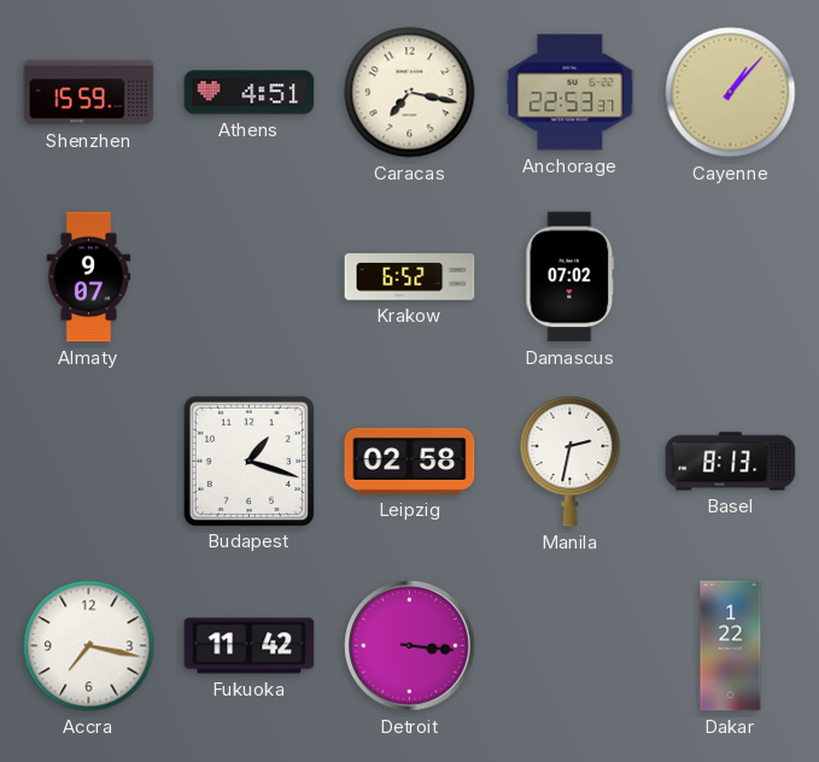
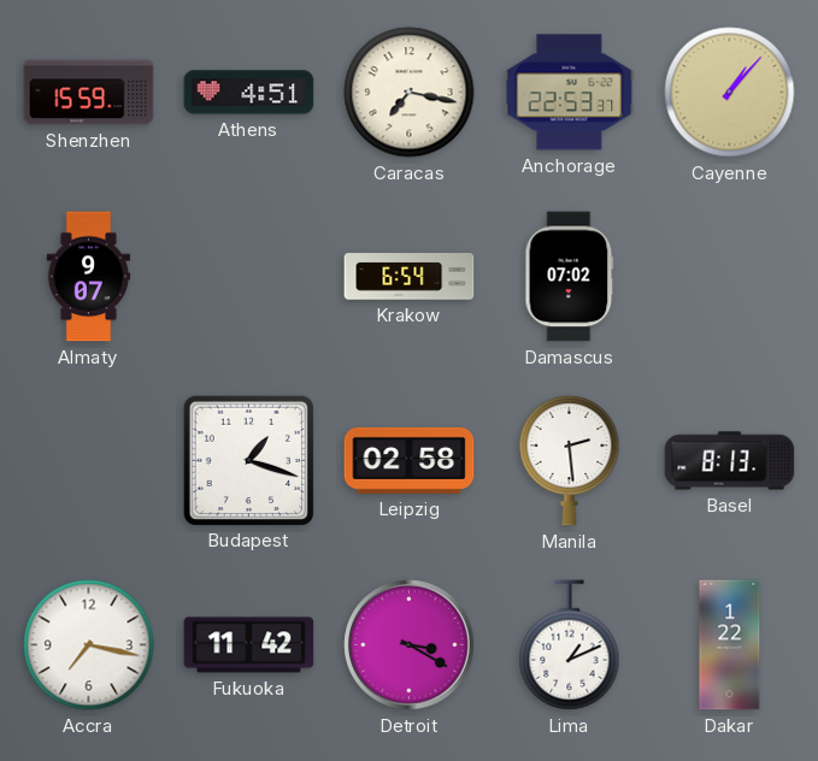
Krakow: 6:52 -> 6:54
Manila: 2:32 -> 2:29
Detroit: 3:16 -> 3:20
Lima: none -> 1:11
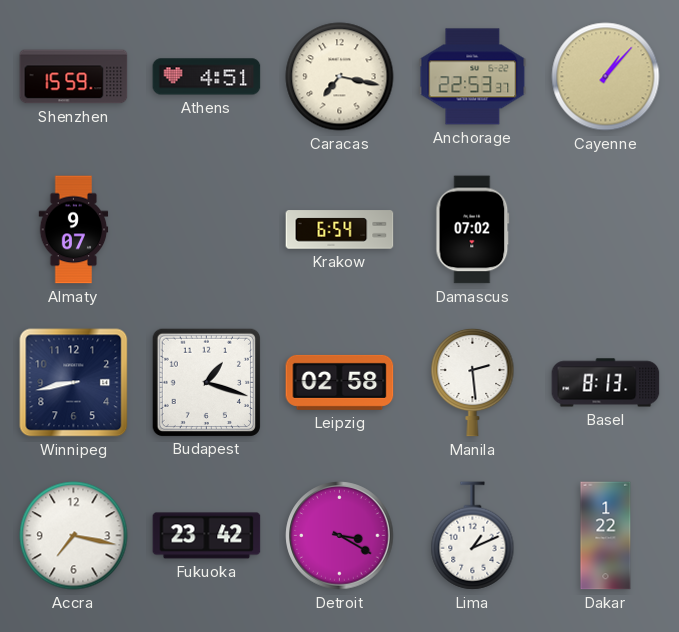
Winnipeg: none -> 8:43
Fukuoka: 11:42 -> 23:42
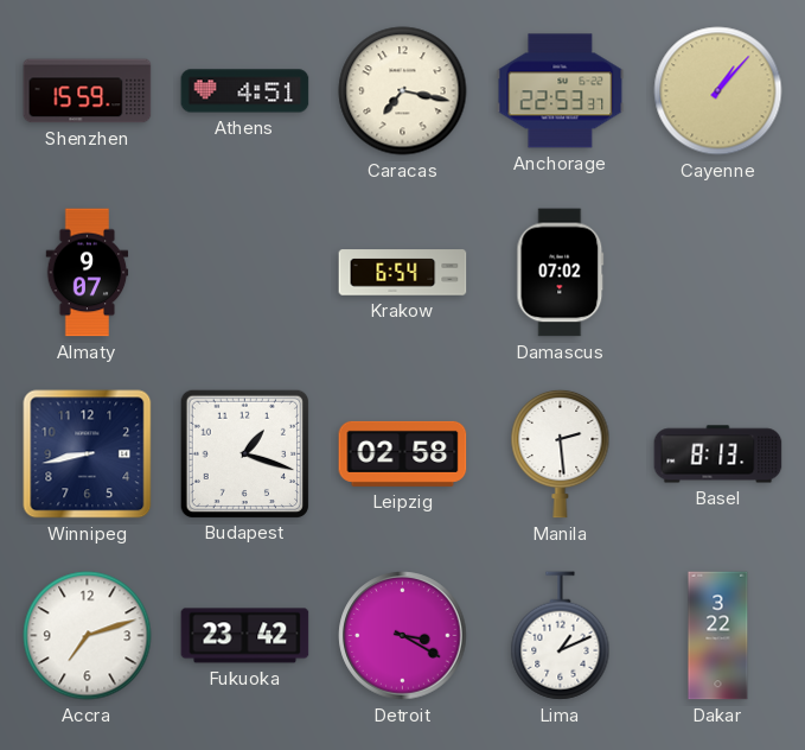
Accra: 7:17 -> 7:12
Dakar: 1:22 -> 3:22
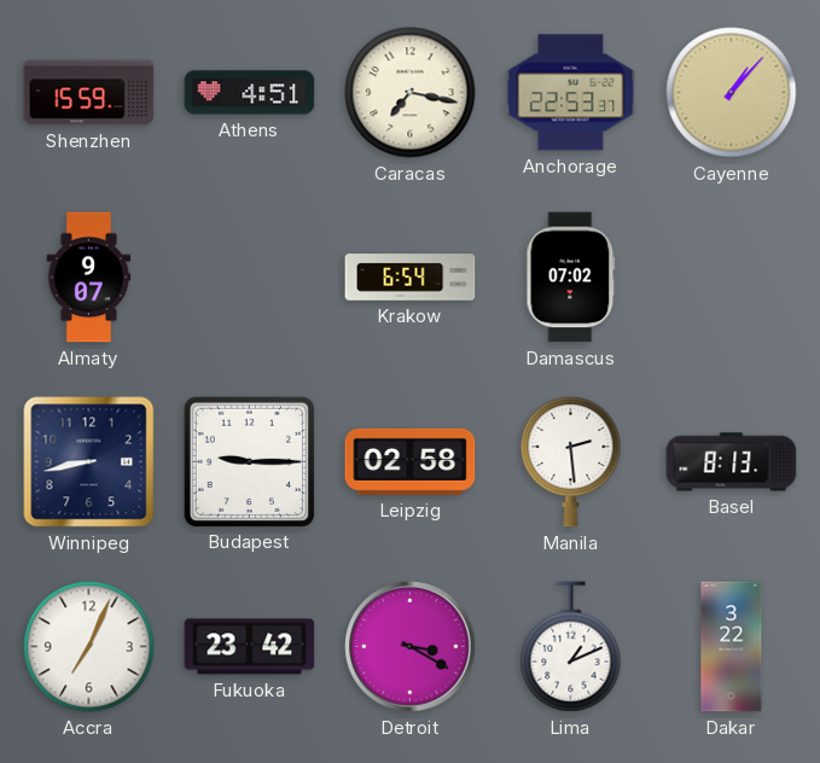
Budapest: 1:18 -> 9:15
Accra: 7:12 -> 7:04
